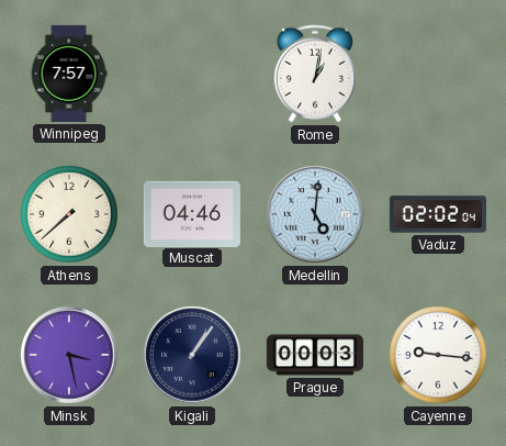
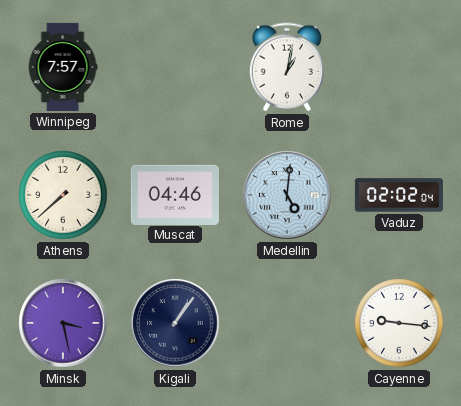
Prague: 00:03 -> none
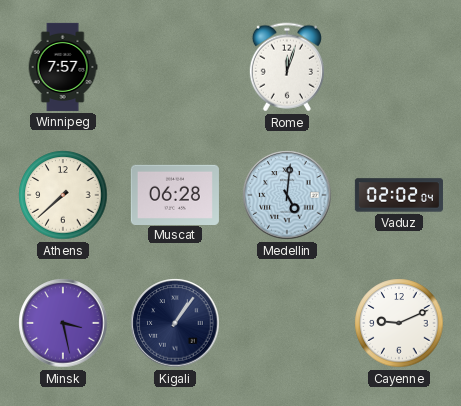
Rome: 1:02 -> 12:03
Muscat: 04:46 -> 06:28
Cayenne: 9:16 -> 9:11
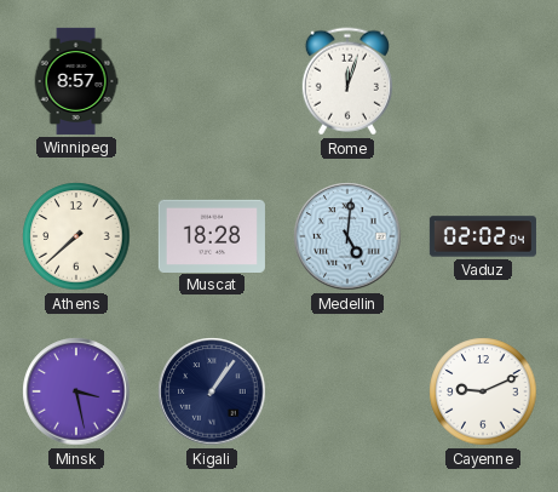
Winnipeg: 7:57 -> 8:57
Muscat: 06:28 -> 18:28
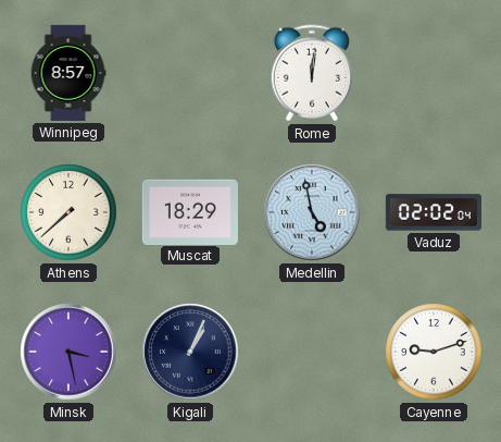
Rome: 12:03 -> 12:01
Muscat: 18:28 -> 18:29
Medellin: 5:01 -> 4:58
Kigali: 1:06 -> 1:04
Cayenne: 9:11 -> 9:12
